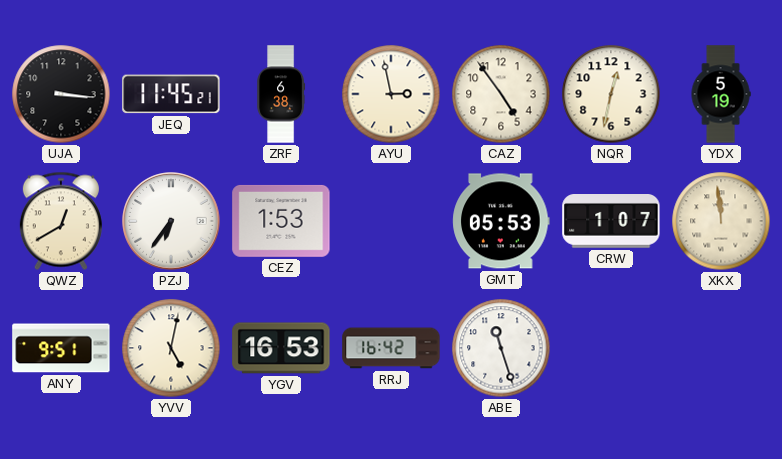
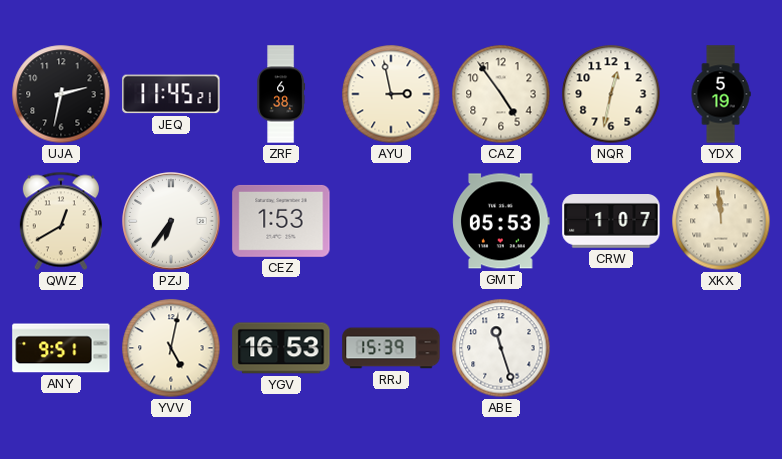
UJA: 3:16 -> 2:32
RRJ: 16:42 -> 15:39
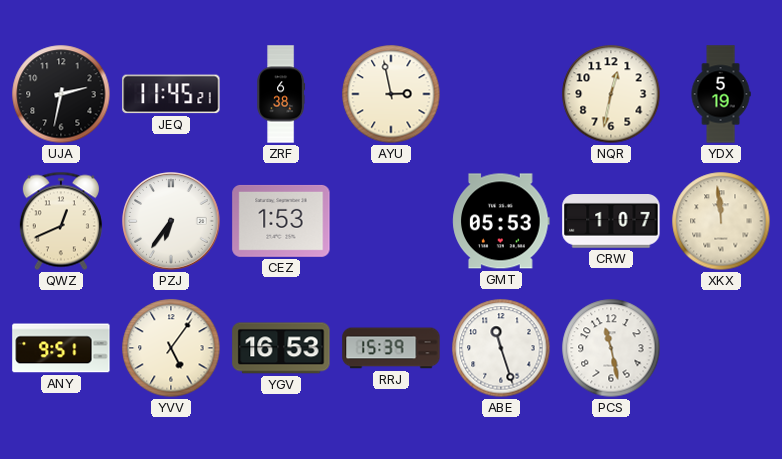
CAZ: 4:54 -> none
QWZ: 12:40 -> 12:41
YVV: 5:02 -> 5:06
PCS: none -> 11:28
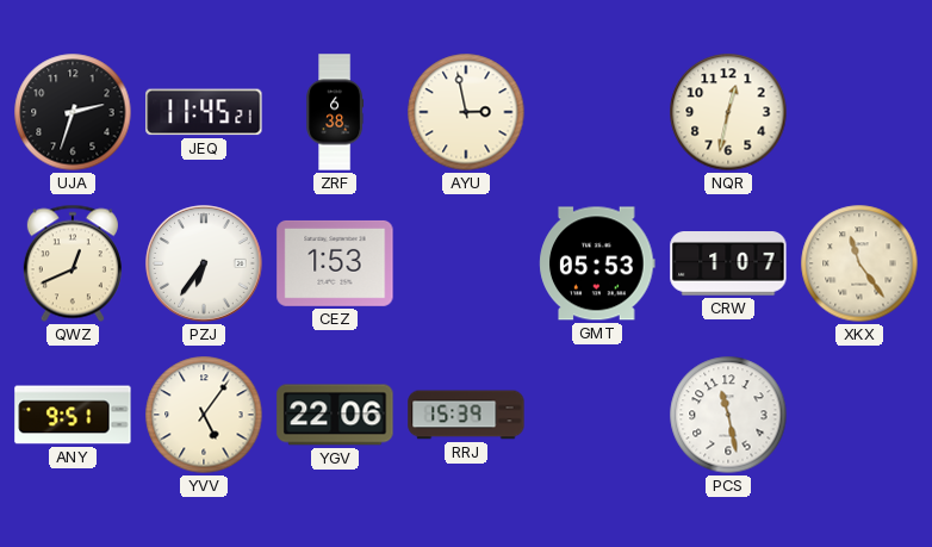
UJA: 2:32 -> 2:33
YDX: 5:19 -> none
XKX: 11:59 -> 11:24
YGV: 16:53 -> 22:06
ABE: 11:27 -> none
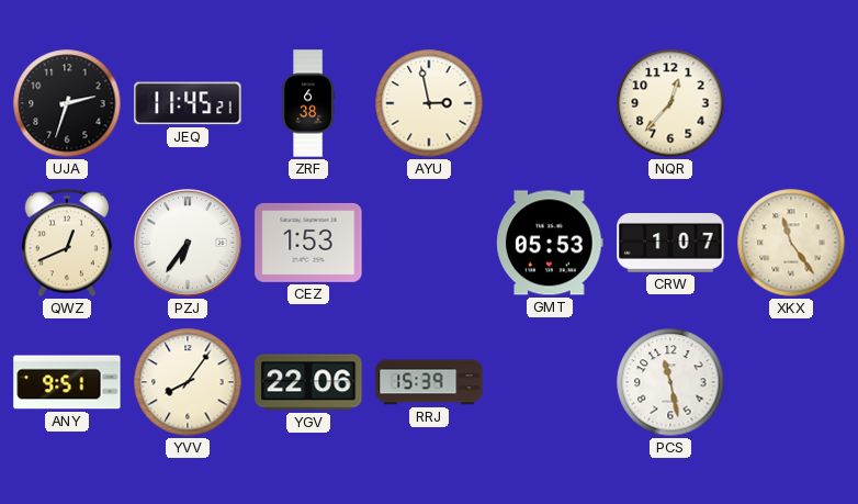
NQR: 12:32 -> 12:37
YVV: 5:06 -> 8:06
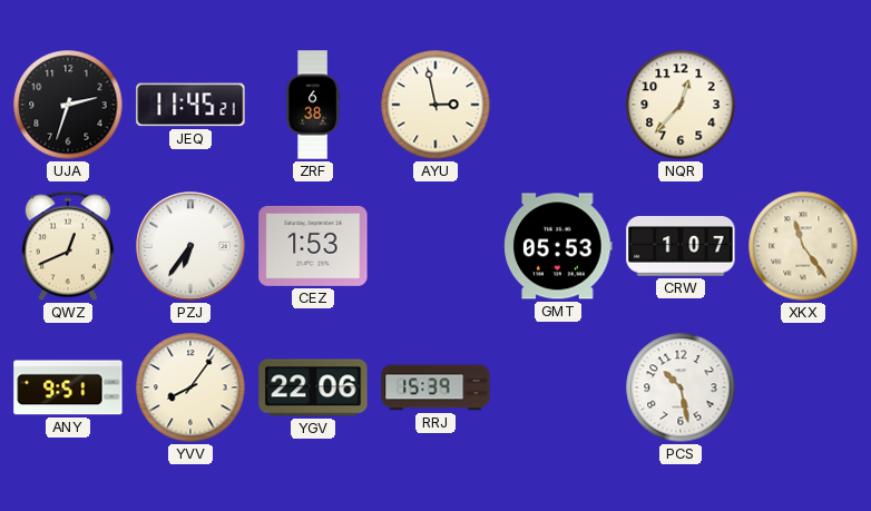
PCS: 11:28 -> 10:28
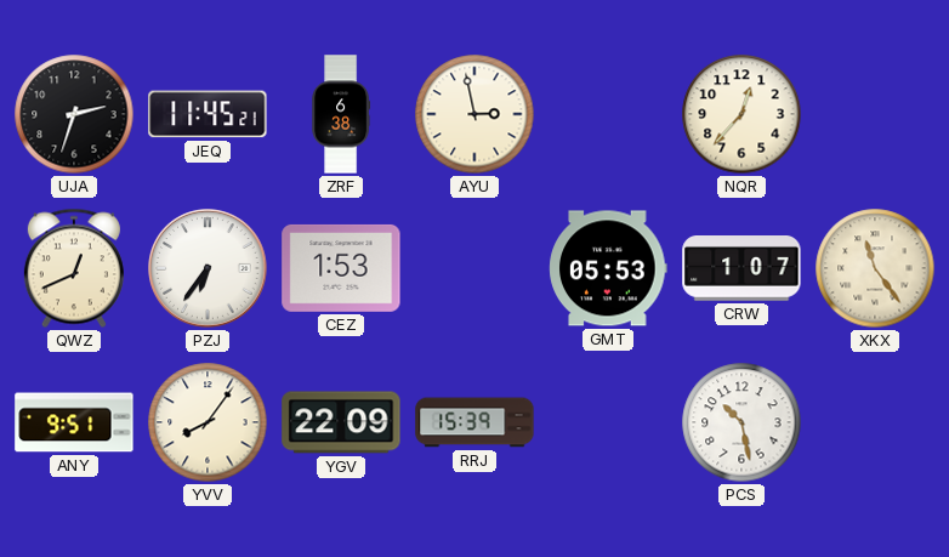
YGV: 22:06 -> 22:09
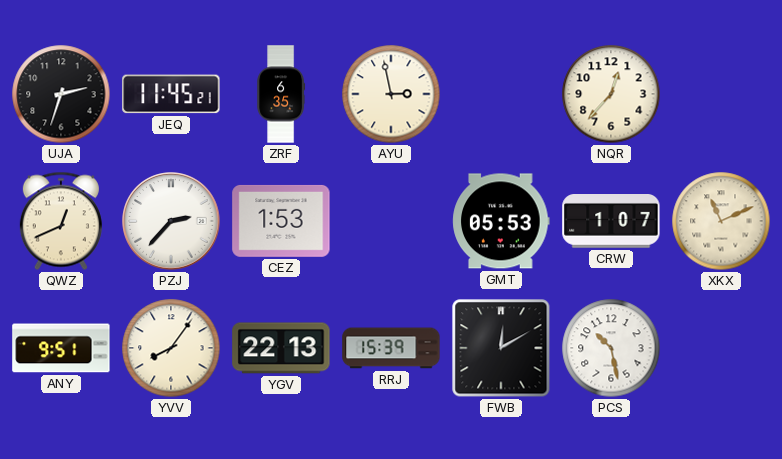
ZRF: 6:38 -> 6:35
PZJ: 6:36 -> 2:37
XKX: 11:24 -> 11:11
YGV: 22:09 -> 22:13
FWB: none -> 12:10
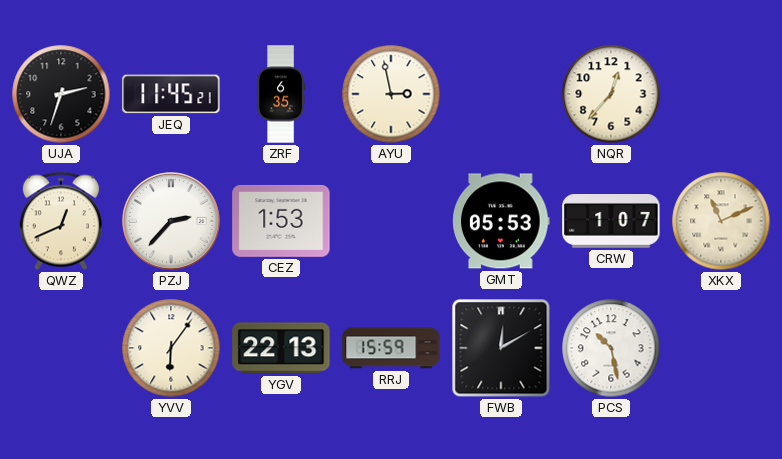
ANY: 9:51 -> none
YVV: 8:06 -> 6:06
RRJ: 15:39 -> 15:59
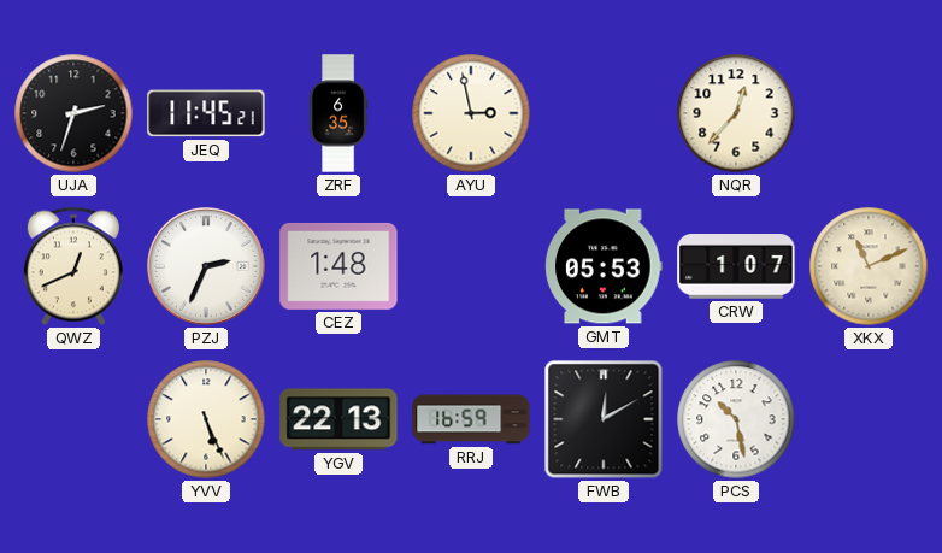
PZJ: 2:37 -> 2:34
CEZ: 1:53 -> 1:48
YVV: 6:06 -> 5:26
RRJ: 15:59 -> 16:59
